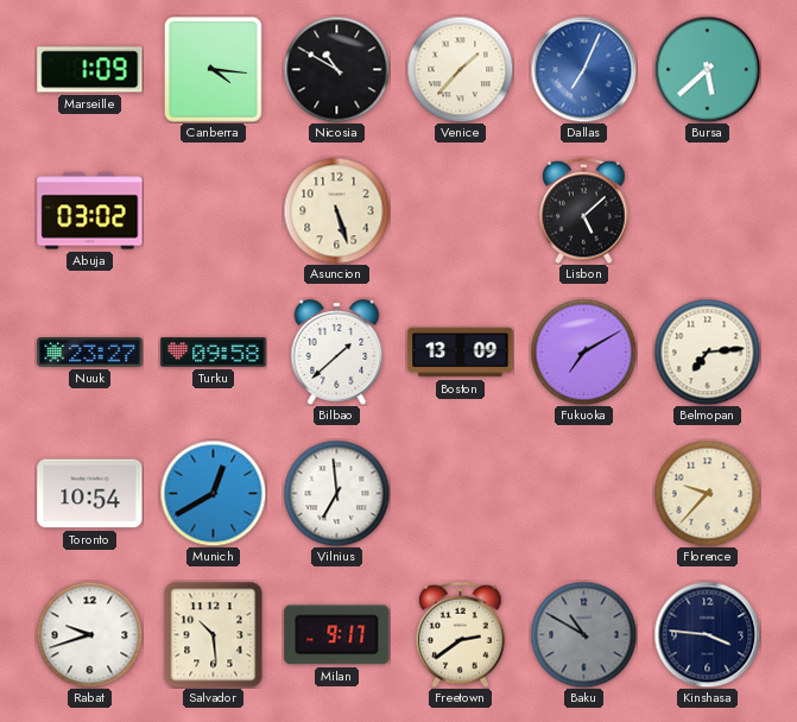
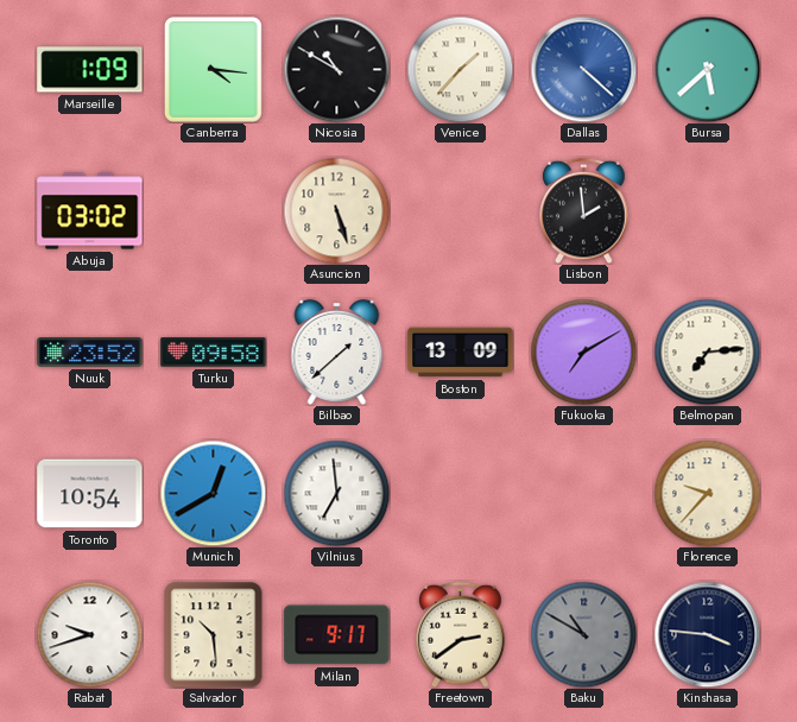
Dallas: 7:04 -> 4:22
Lisbon: 5:08 -> 1:59
Nuuk: 23:27 -> 23:52
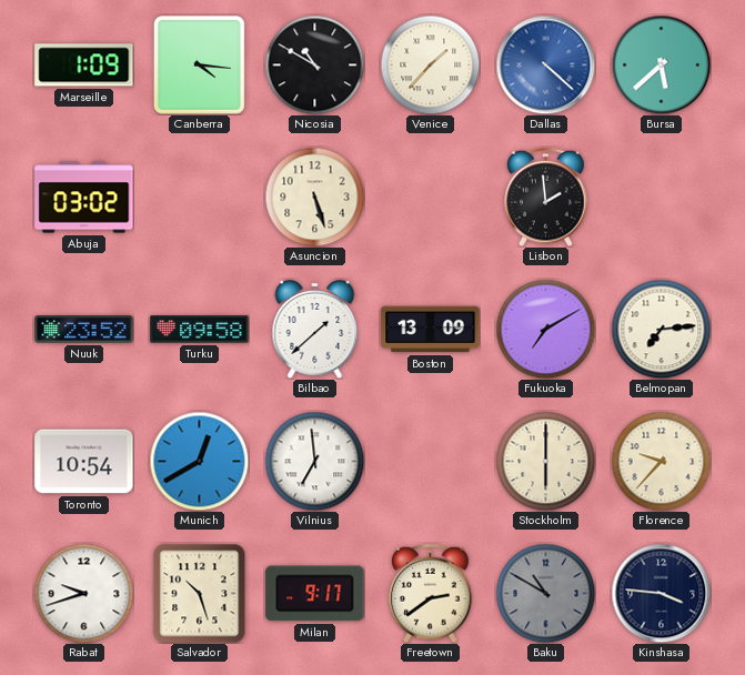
Stockholm: none -> 6:00
Salvador: 10:29 -> 10:27
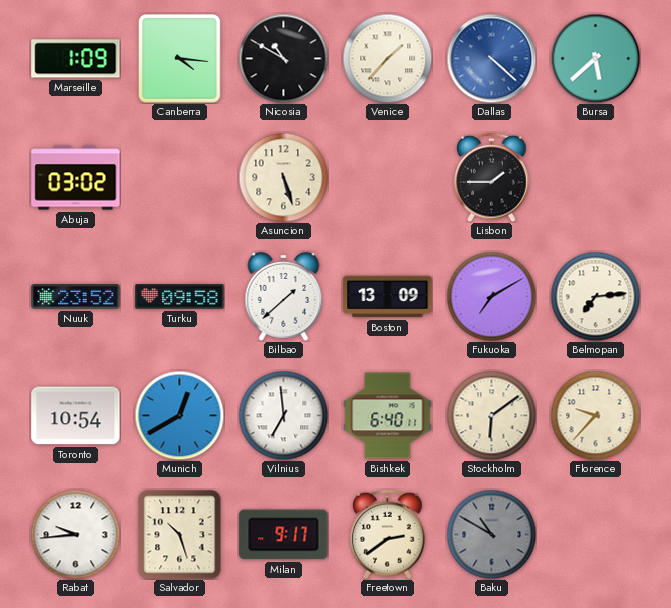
Lisbon: 1:59 -> 1:45
Bishkek: none -> 6:40
Stockholm: 6:00 -> 6:09
Rabat: 9:42 -> 9:44
Kinshasa: 3:46 -> none
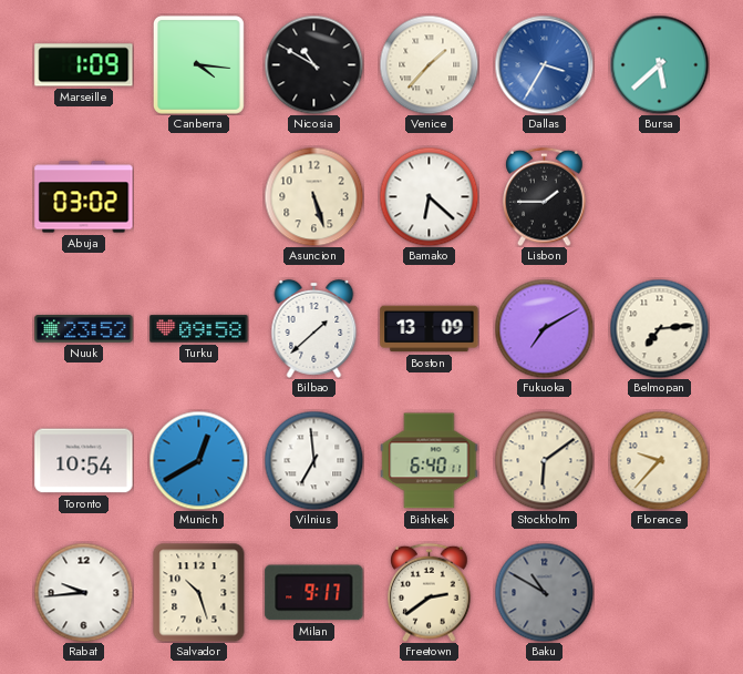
Dallas: 4:22 -> 3:35
Bamako: none -> 6:22
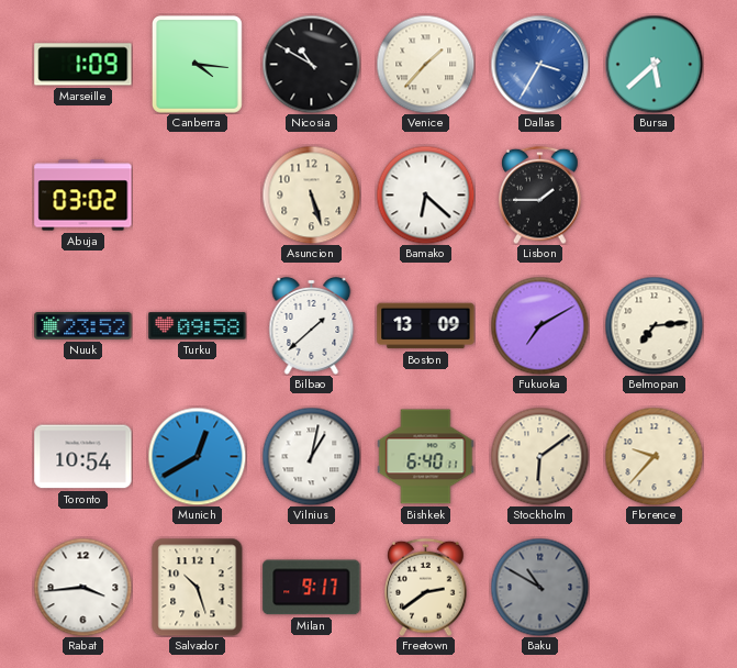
Vilnius: 6:59 -> 1:02
Rabat: 9:44 -> 3:44
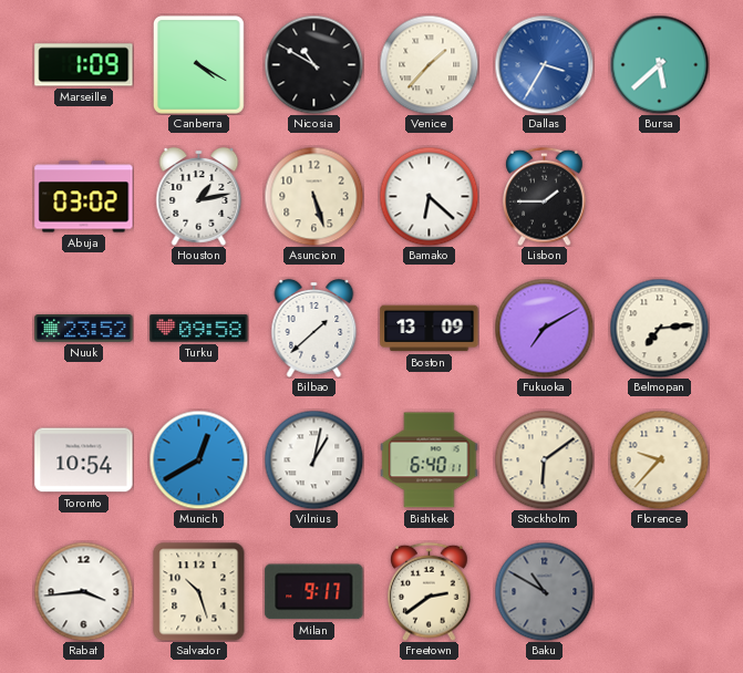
Canberra: 4:16 -> 4:20
Houston: none -> 1:13
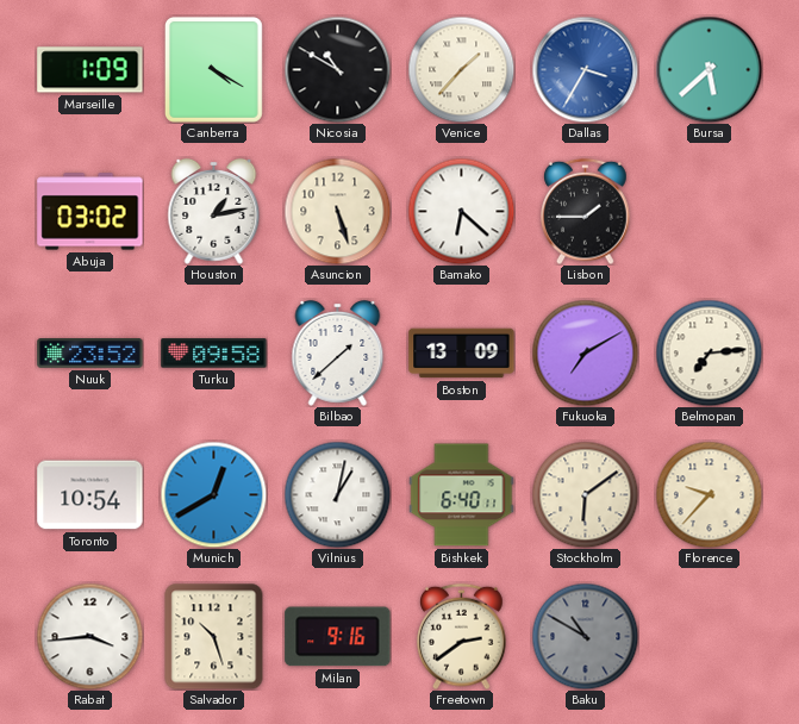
Milan: 9:17 -> 9:16
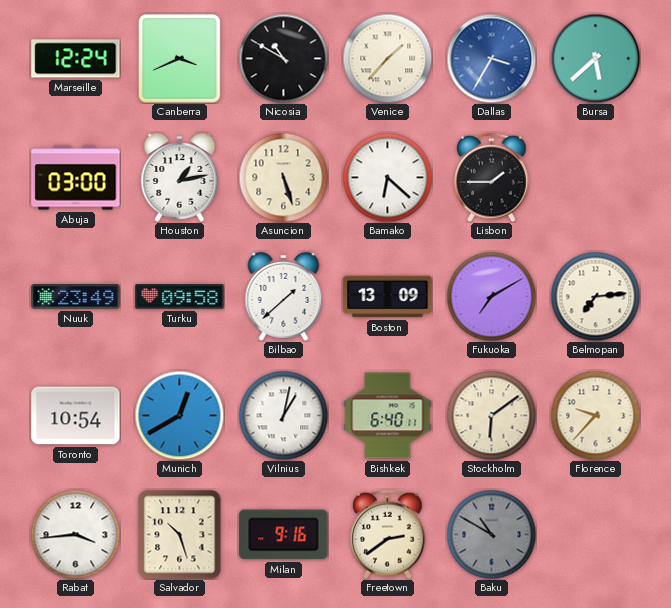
Marseille: 1:09 -> 12:24
Canberra: 4:20 -> 3:41
Abuja: 03:02 -> 03:00
Nuuk: 23:52 -> 23:49
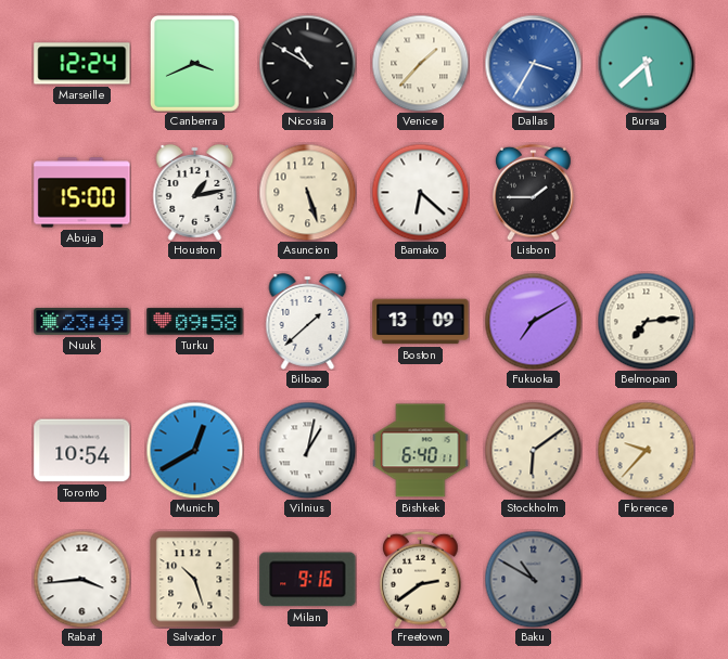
Abuja: 03:00 -> 15:00
